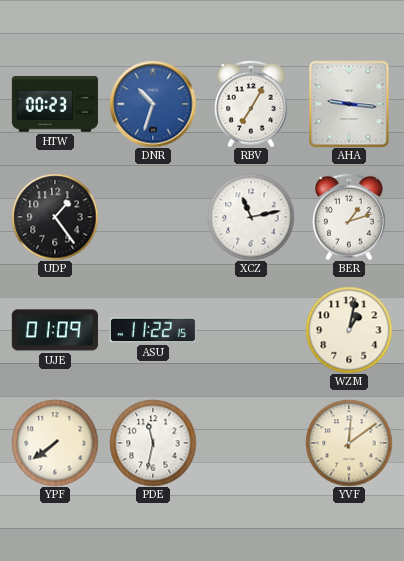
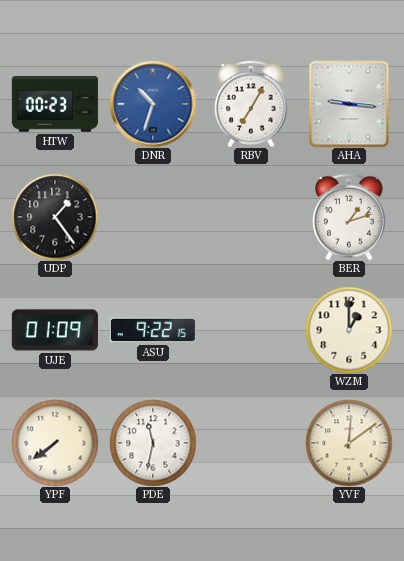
XCZ: 11:13 -> none
ASU: 11:22 -> 9:22
WZM: 1:02 -> 1:00
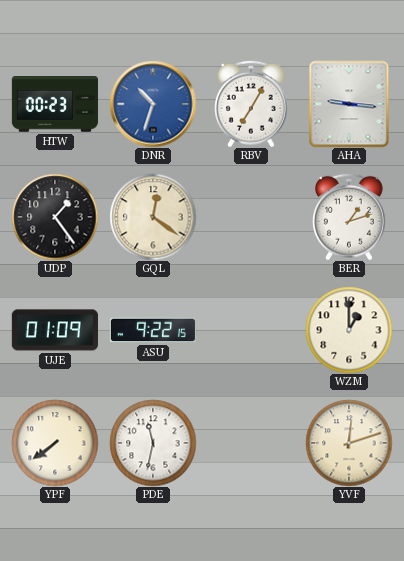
GQL: none -> 12:21
YVF: 12:09 -> 12:12
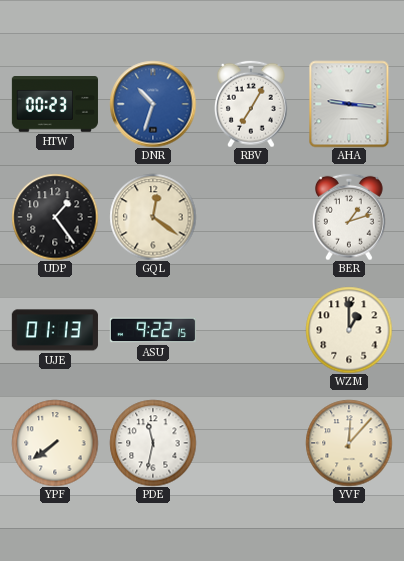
UJE: 01:09 -> 01:13
YVF: 12:12 -> 12:07
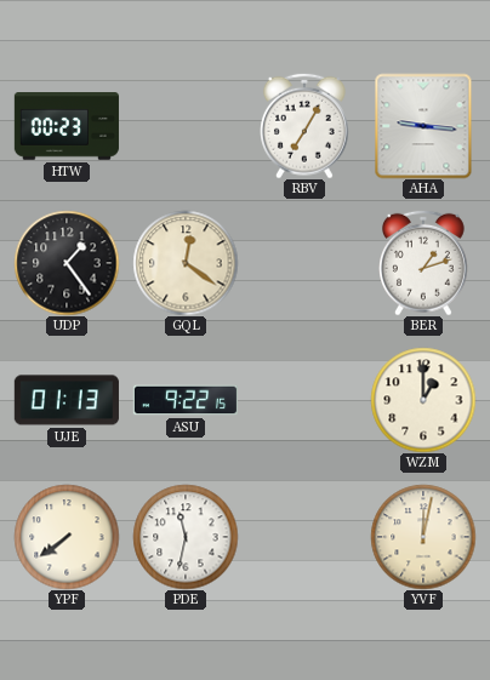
DNR: 10:33 -> none
YVF: 12:07 -> 12:02
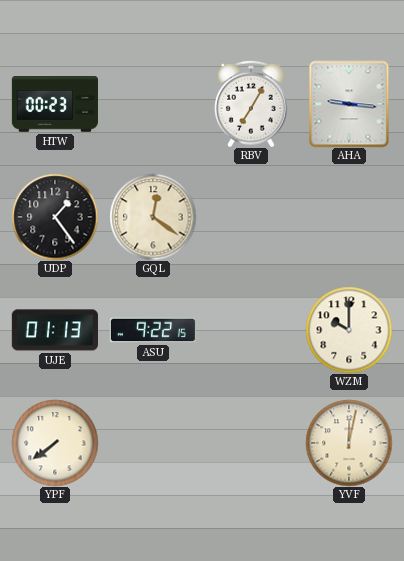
BER: 1:12 -> none
WZM: 1:00 -> 10:00
PDE: 11:32 -> none
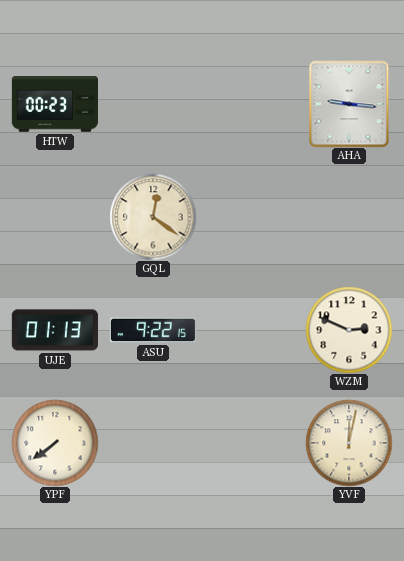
RBV: 7:05 -> none
UDP: 1:24 -> none
WZM: 10:00 -> 2:49
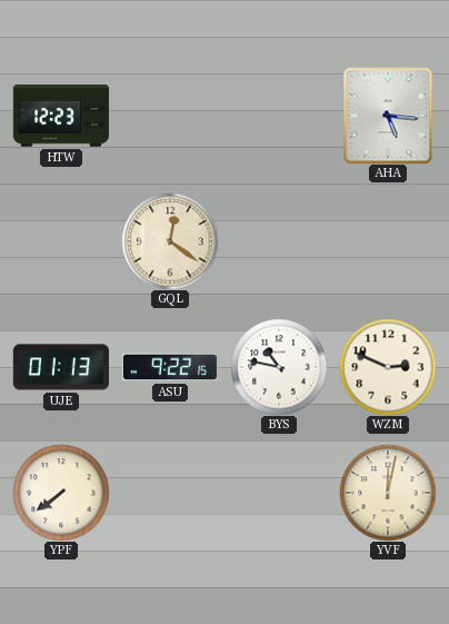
HTW: 00:23 -> 12:23
AHA: 9:16 -> 5:16
BYS: none -> 10:47
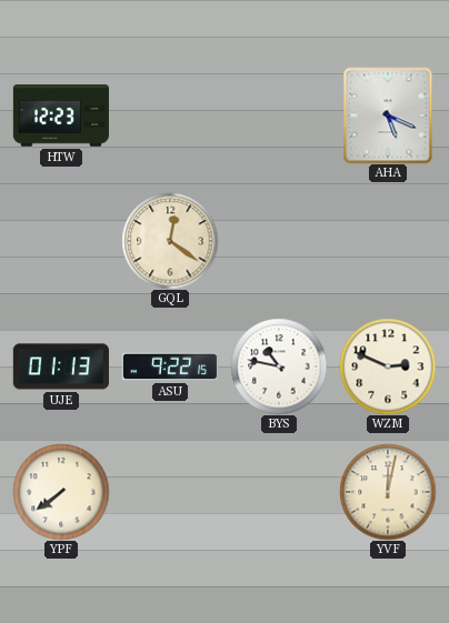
AHA: 5:16 -> 5:19
